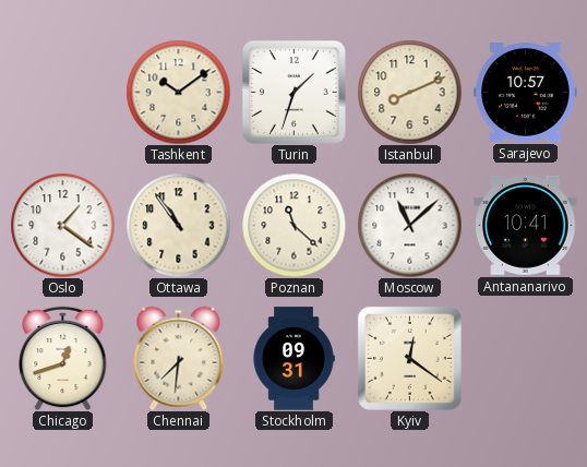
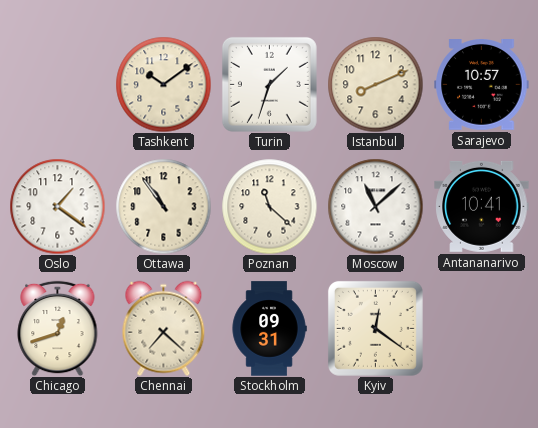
Chennai: 7:31 -> 7:22
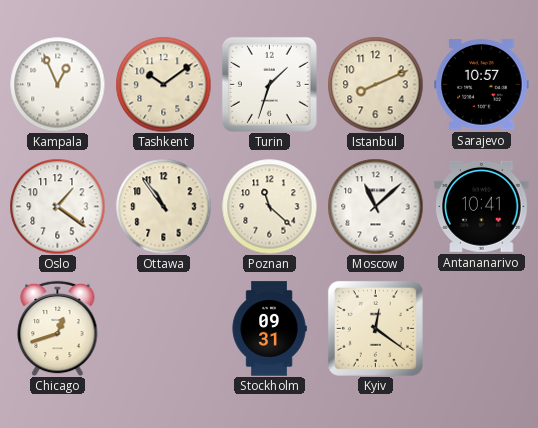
Kampala: none -> 12:56
Chennai: 7:22 -> none
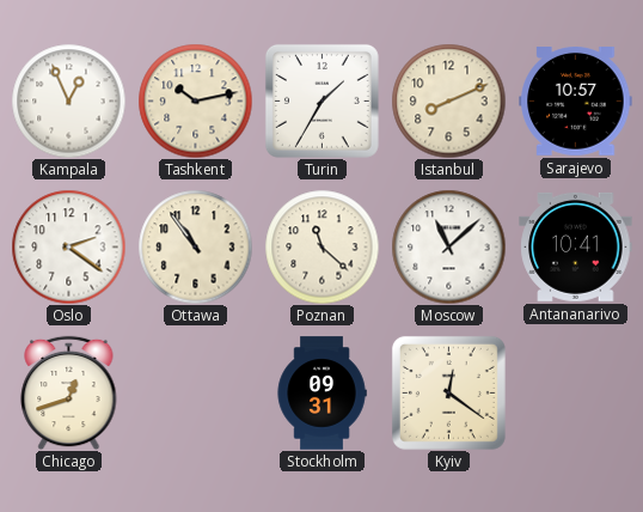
Tashkent: 10:09 -> 10:13
Turin: 1:33 -> 1:35
Oslo: 1:21 -> 2:21
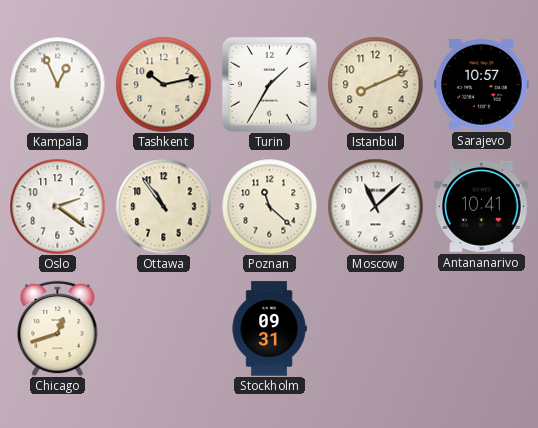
Kyiv: 12:21 -> none
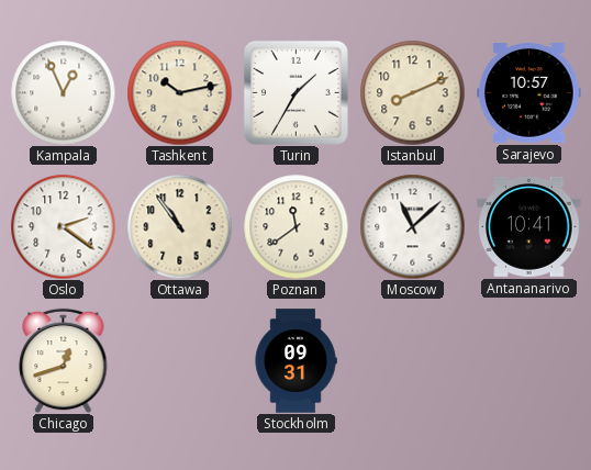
Poznan: 11:22 -> 11:39
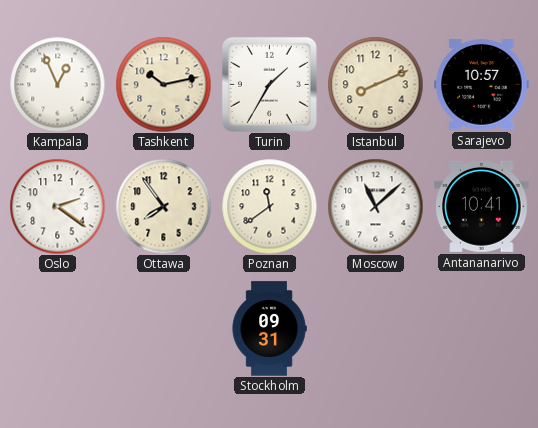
Ottawa: 10:54 -> 7:54
Chicago: 12:42 -> none
